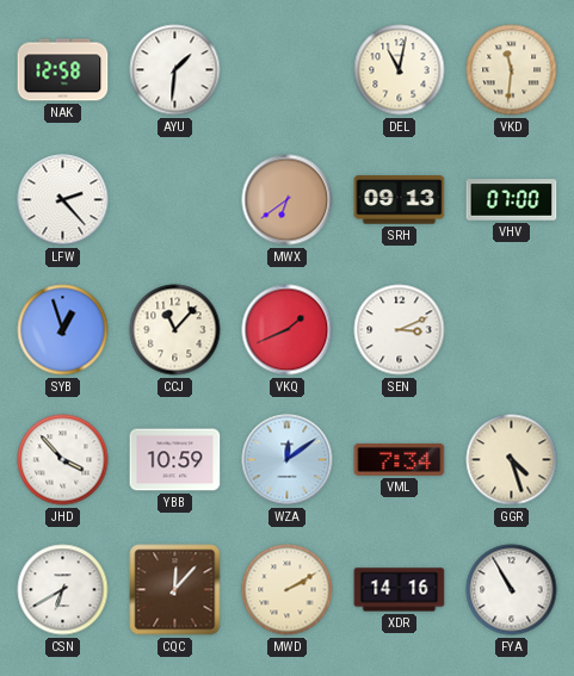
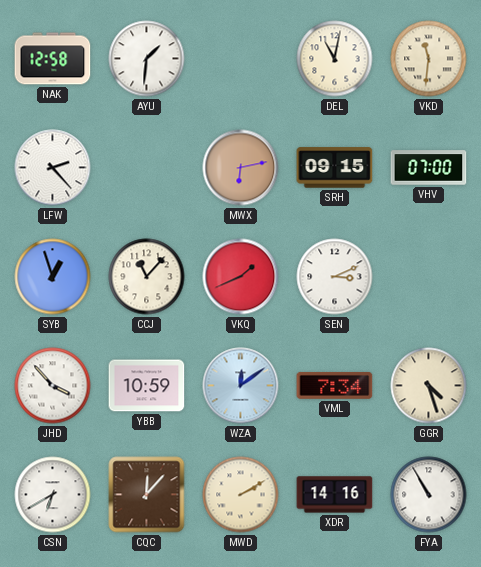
MWX: 6:39 -> 6:13
SRH: 09:13 -> 09:15
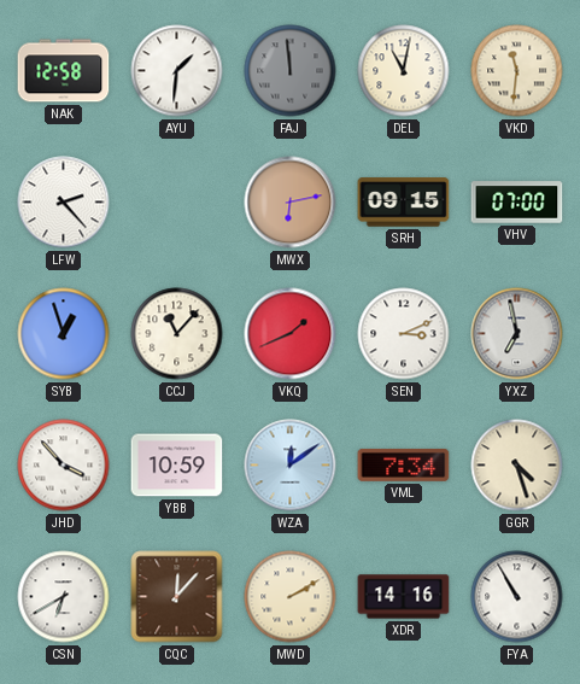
FAJ: none -> 11:59
YXZ: none -> 6:58
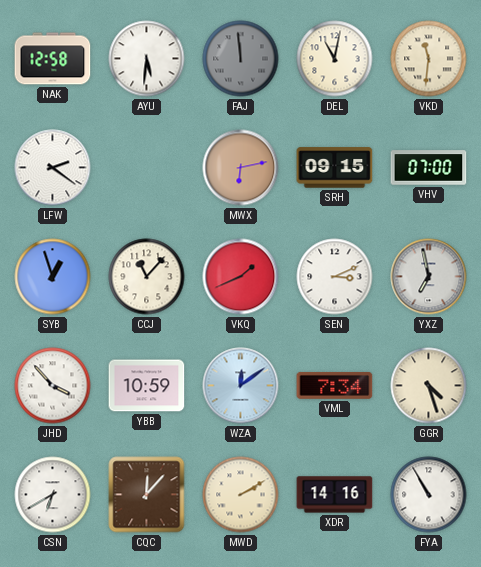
AYU: 1:31 -> 5:31
LFW: 2:23 -> 2:21
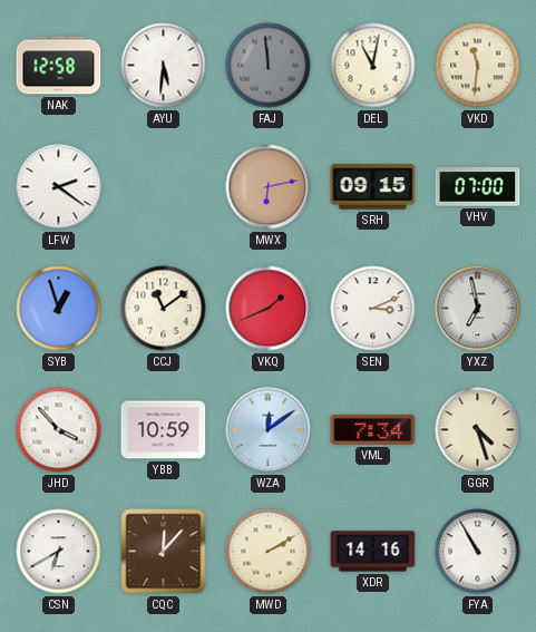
CCJ: 11:07 -> 11:09
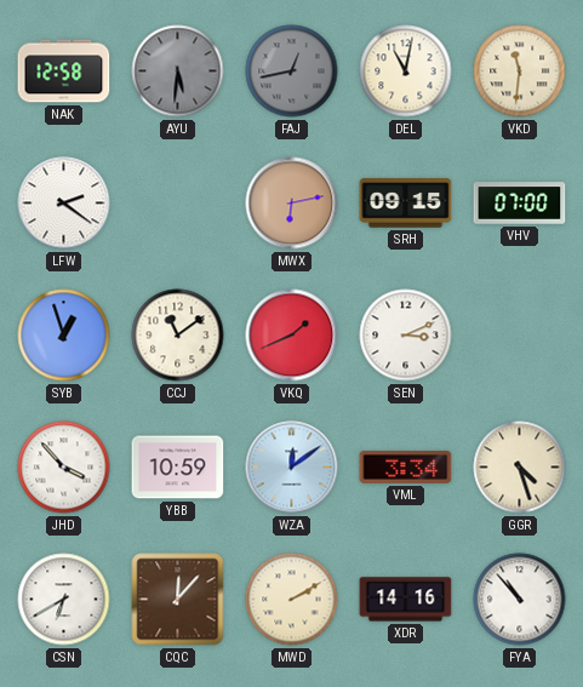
AYU dial: white -> grey
FAJ: 11:59 -> 12:43
YXZ: 6:58 -> none
VML: 7:34 -> 3:34
FYA: 10:55 -> 10:53
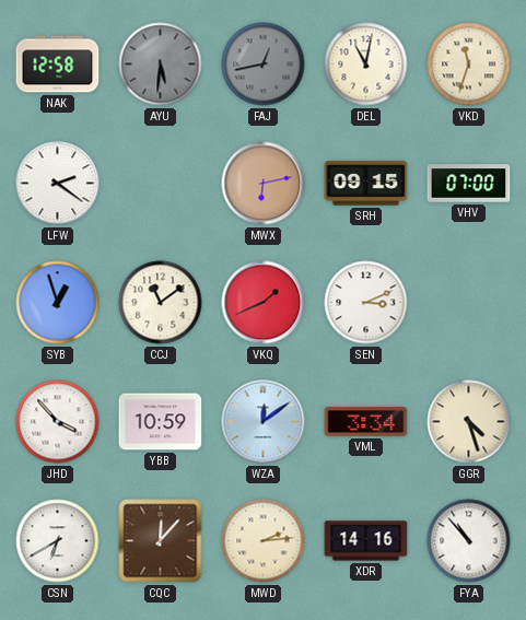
VKD: 11:31 -> 11:33
MWD: 2:10 -> 2:14
